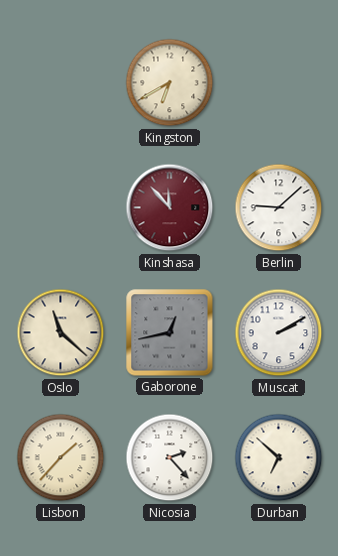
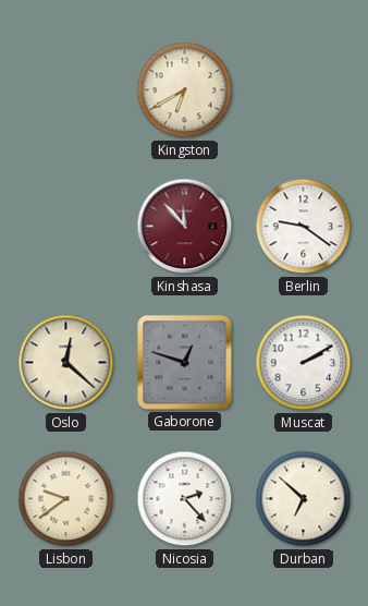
Berlin: 9:08 -> 9:21
Oslo: 11:22 -> 12:22
Gaborone: 12:43 -> 12:48
Lisbon: 1:37 -> 9:39
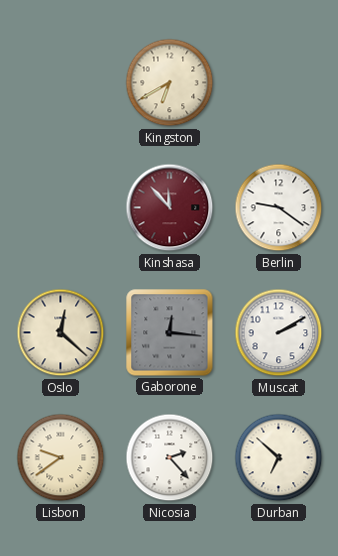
Gaborone: 12:48 -> 12:16
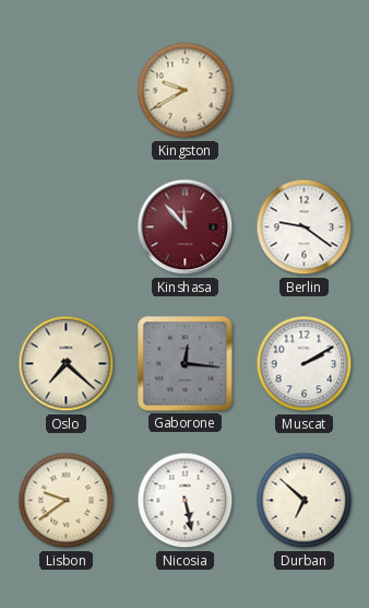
Kingston: 6:40 -> 9:40
Oslo: 12:22 -> 7:22
Nicosia: 2:23 -> 5:28
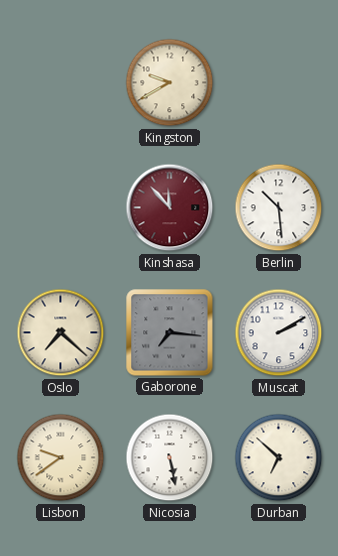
Berlin: 9:21 -> 10:29
Gaborone: 12:16 -> 7:16
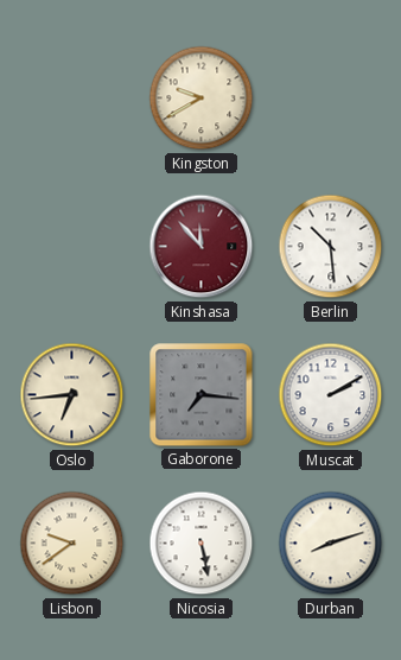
Oslo: 7:22 -> 6:44
Durban: 6:52 -> 8:12
